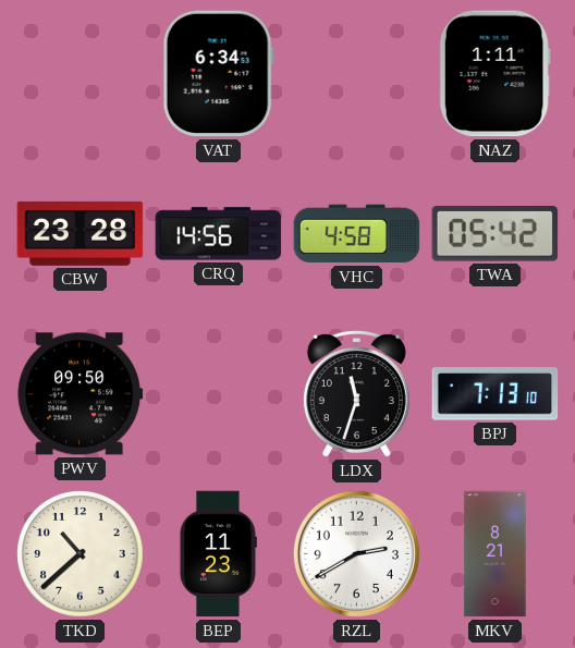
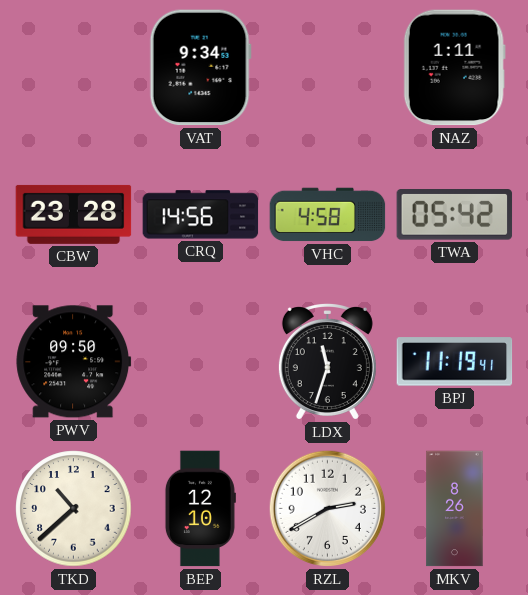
VAT: 6:34 -> 9:34
BPJ: 7:13 -> 11:19
BEP: 11:23 -> 12:10
MKV: 8:21 -> 8:26
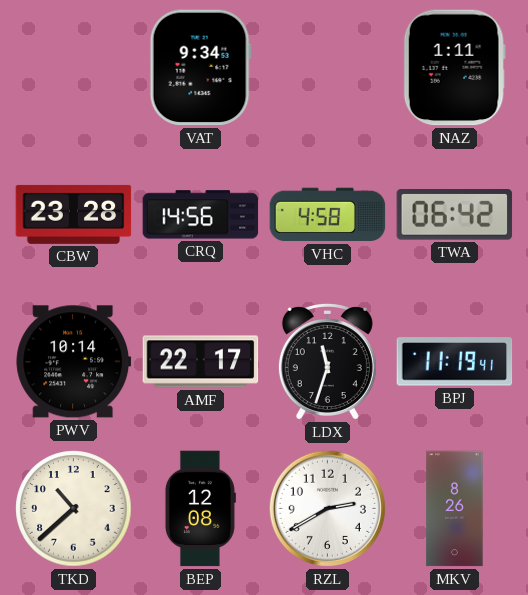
TWA: 05:42 -> 06:42
PWV: 09:50 -> 10:14
AMF: none -> 22:17
BEP: 12:10 -> 12:08
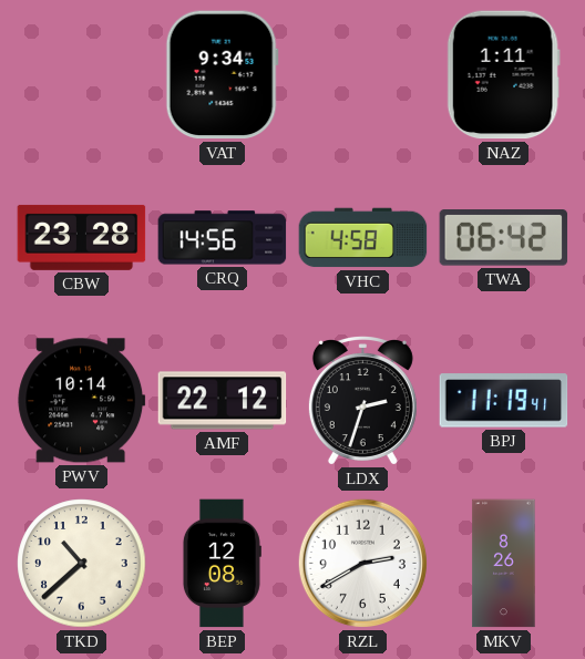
AMF: 22:17 -> 22:12
LDX: 11:33 -> 2:33
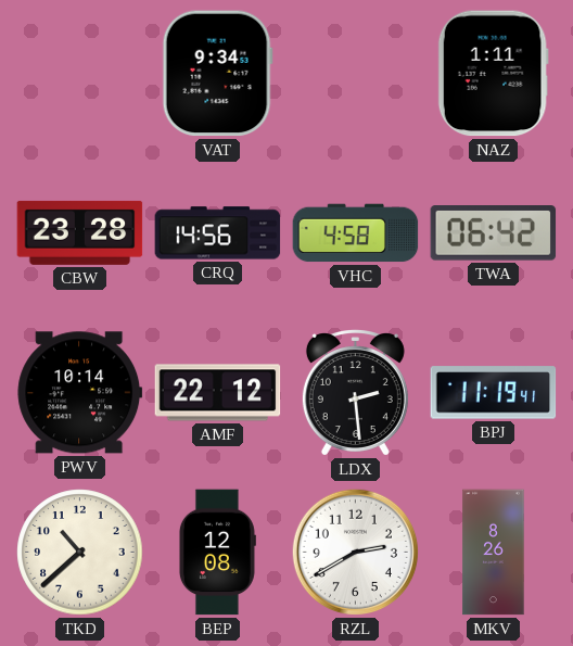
LDX: 2:33 -> 2:29
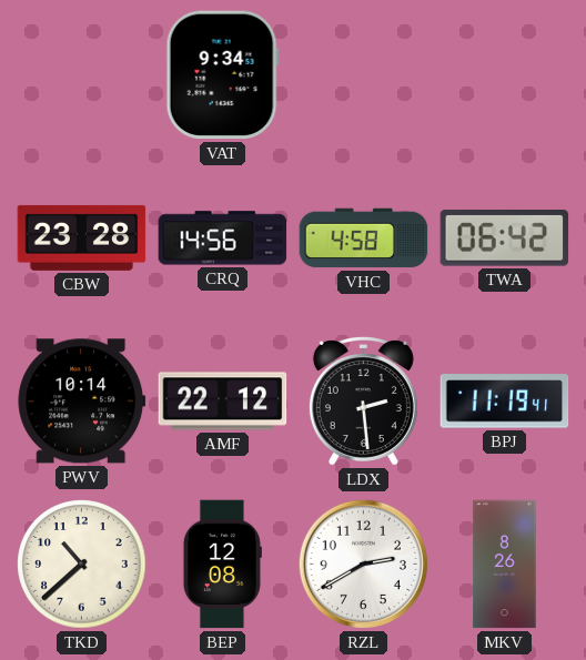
NAZ: 1:11 -> none
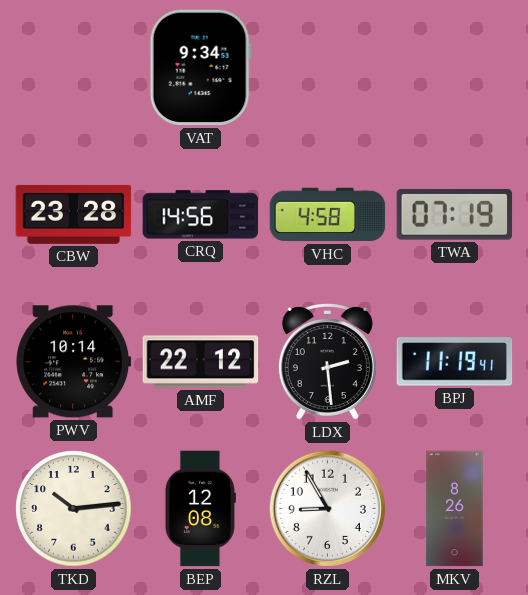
TWA: 06:42 -> 07:19
TKD: 10:38 -> 10:14
RZL: 2:40 -> 8:55
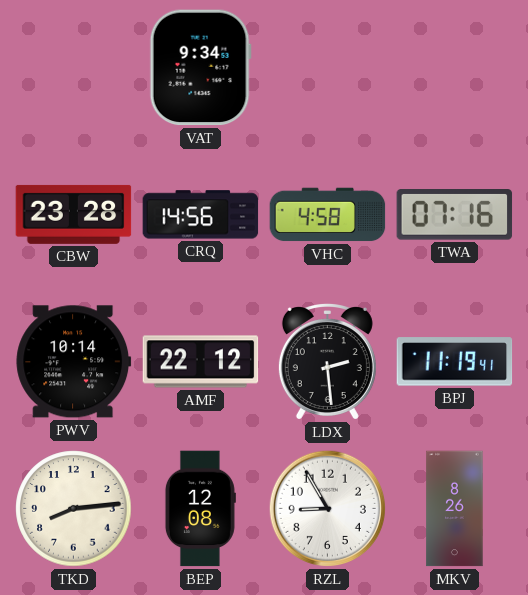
TWA: 07:19 -> 07:16
TKD: 10:14 -> 8:14
